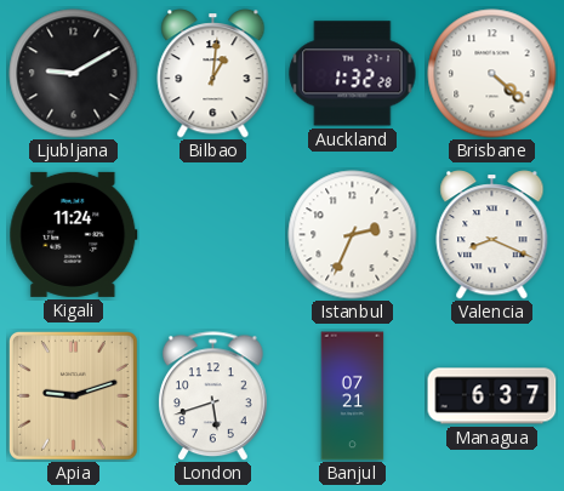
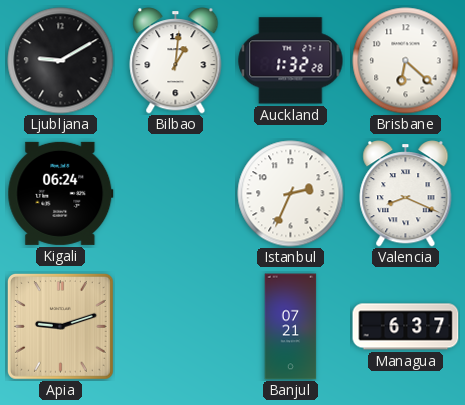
Brisbane: 4:22 -> 6:22
Kigali: 11:24 -> 06:24
London: 5:42 -> none
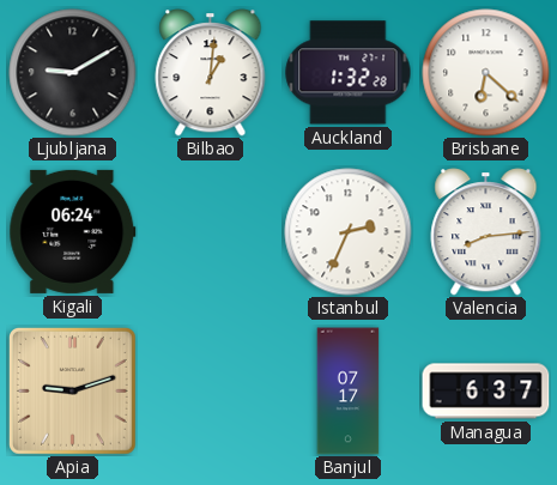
Valencia: 8:19 -> 8:14
Banjul: 07:21 -> 07:17
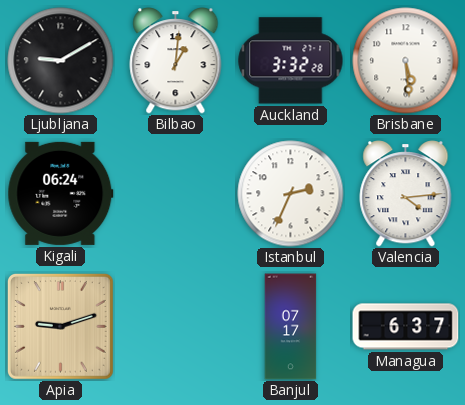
Auckland: 1:32 -> 3:32
Brisbane: 6:22 -> 5:29
Valencia: 8:14 -> 4:14
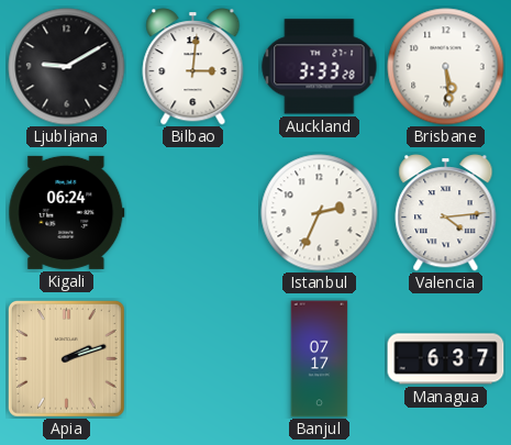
Bilbao: 1:01 -> 3:01
Auckland: 3:32 -> 3:33
Apia: 9:12 -> 2:12
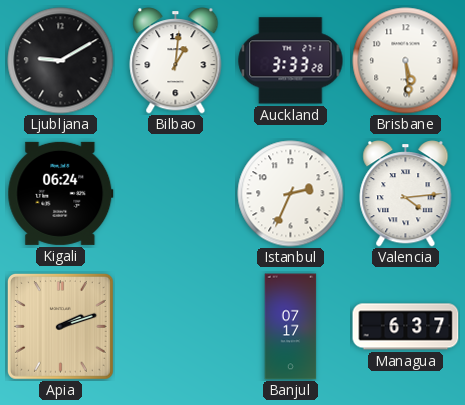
Bilbao: 3:01 -> 1:01
